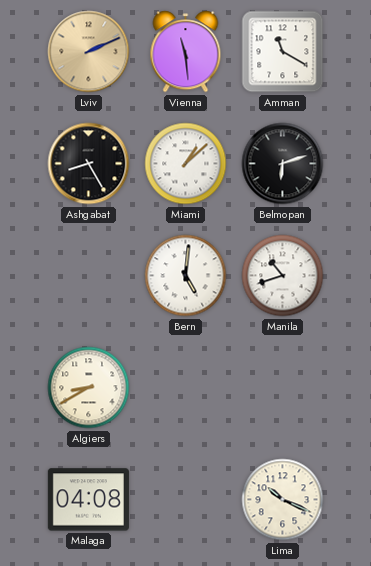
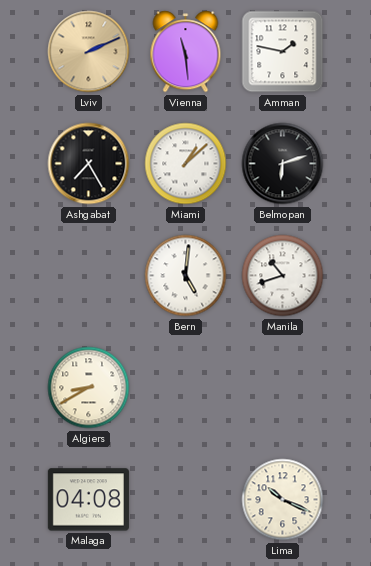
Amman: 11:20 -> 1:47
Ashgabat: 8:25 -> 7:25
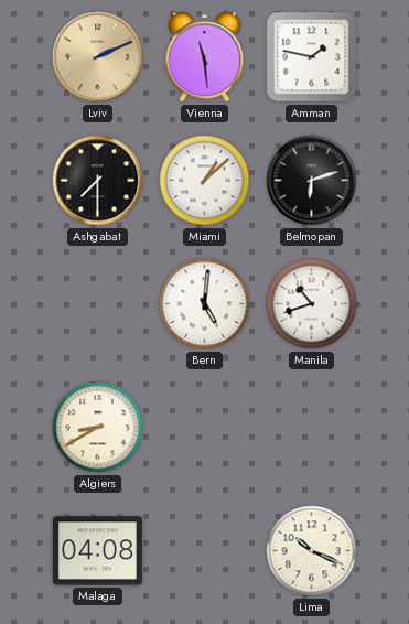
Ashgabat: 7:25 -> 7:30
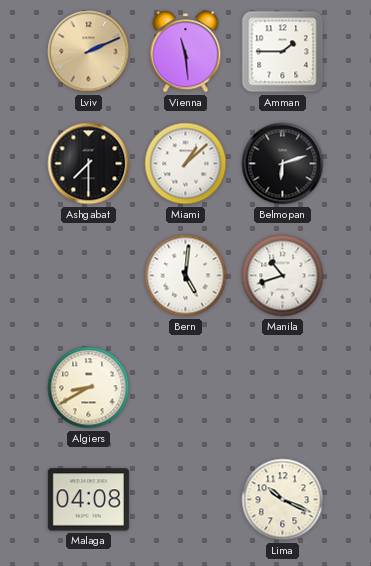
Amman: 1:47 -> 1:45
